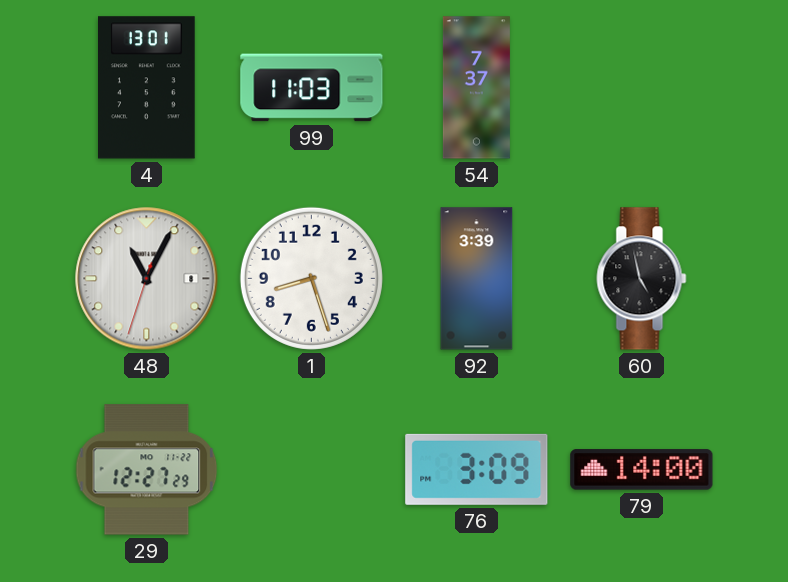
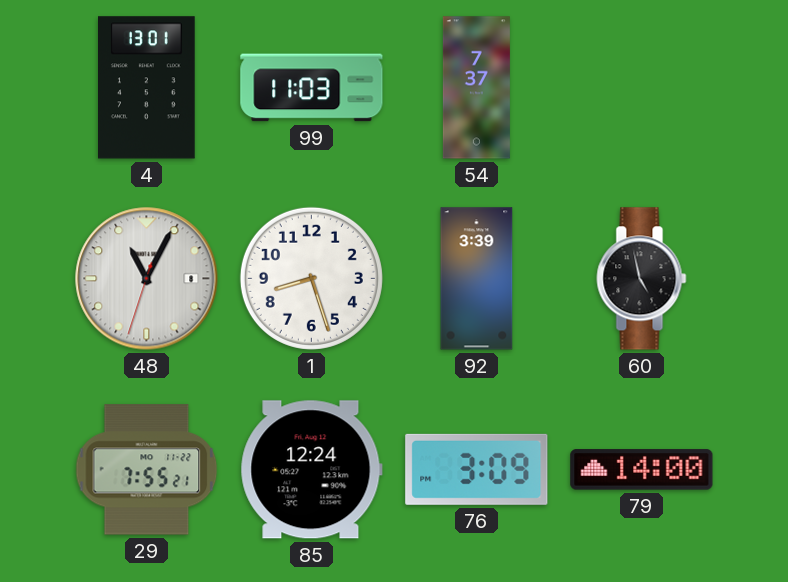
29: 12:27 -> 7:55
85: none -> 12:24
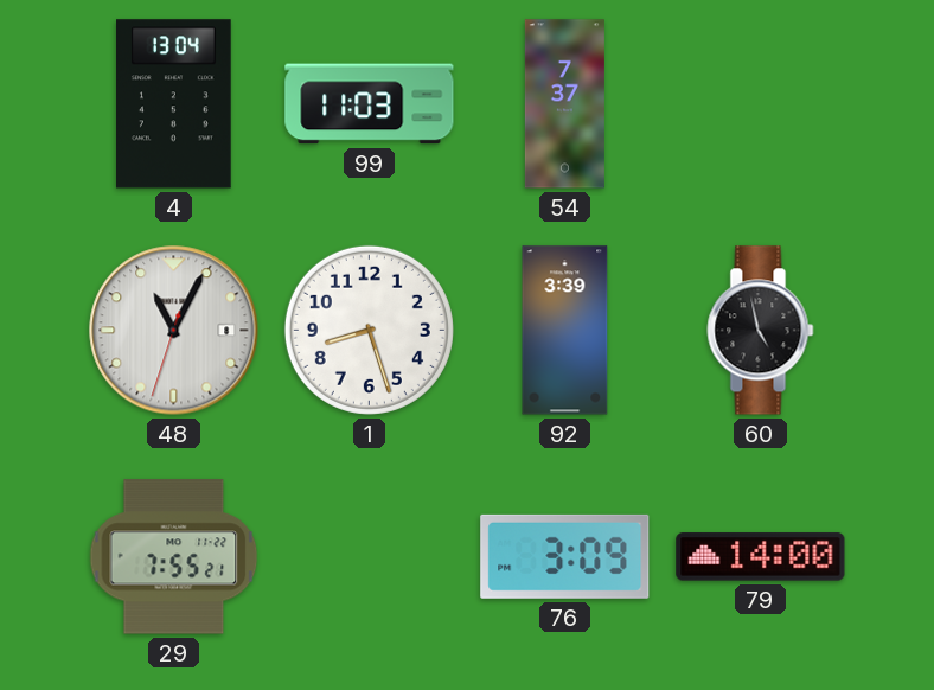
4: 13:01 -> 13:04
85: 12:24 -> none
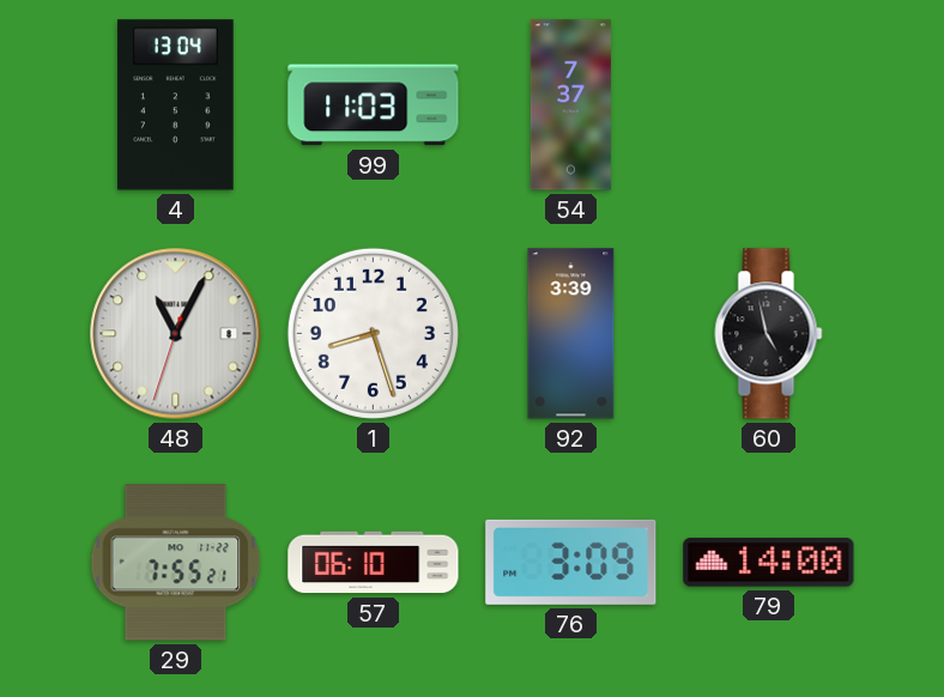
57: none -> 06:10
